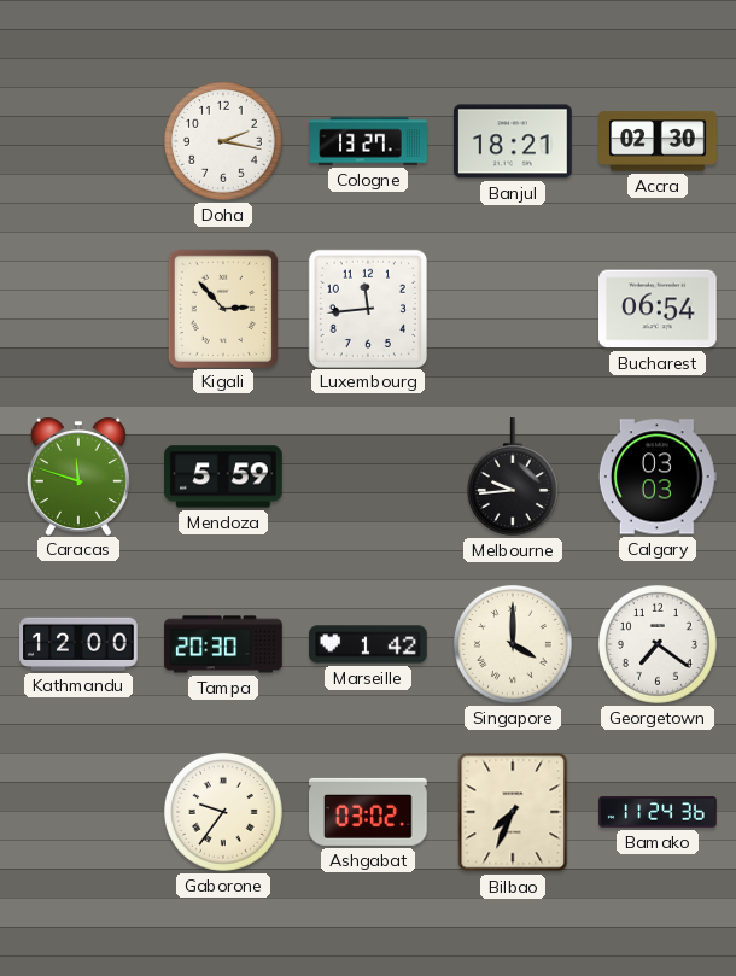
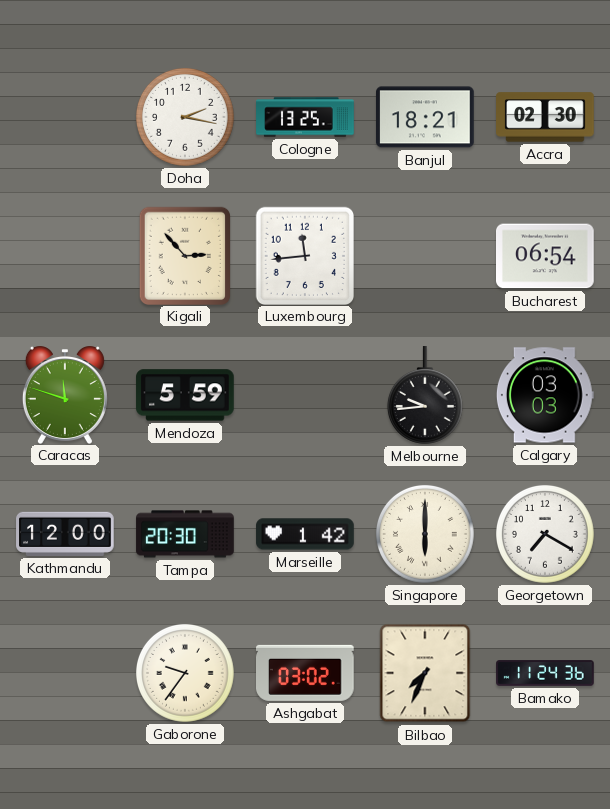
Cologne: 13:27 -> 13:25
Singapore: 4:00 -> 6:00
Georgetown: 7:21 -> 7:20
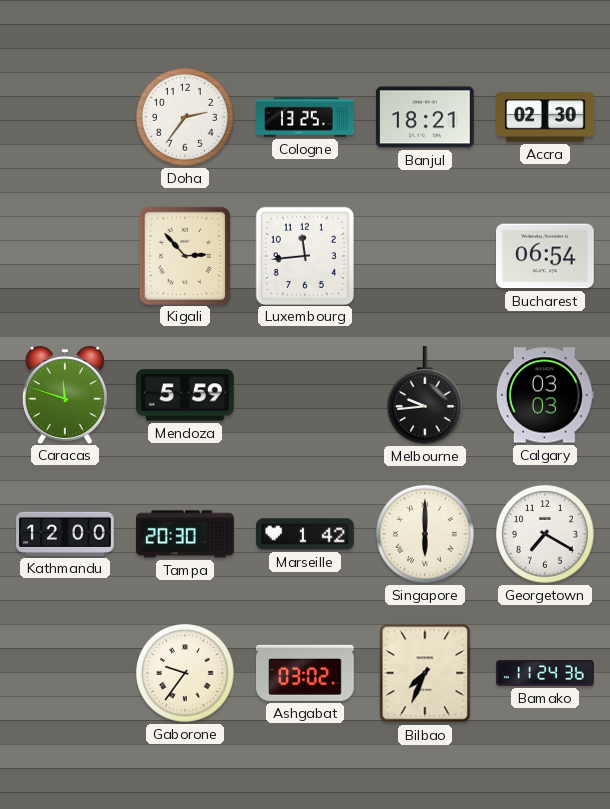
Doha: 2:17 -> 2:36
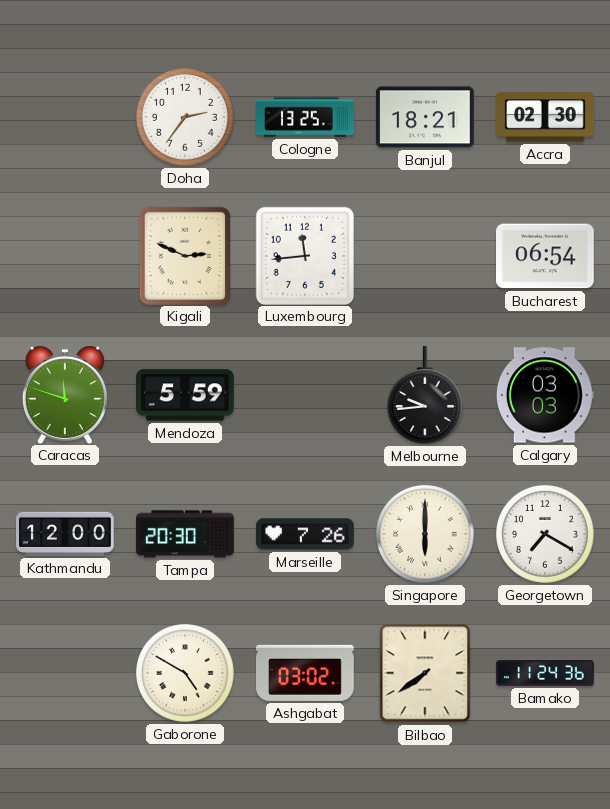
Kigali: 2:53 -> 2:49
Marseille: 1:42 -> 7:26
Gaborone: 9:36 -> 4:50
Bilbao: 7:34 -> 7:39
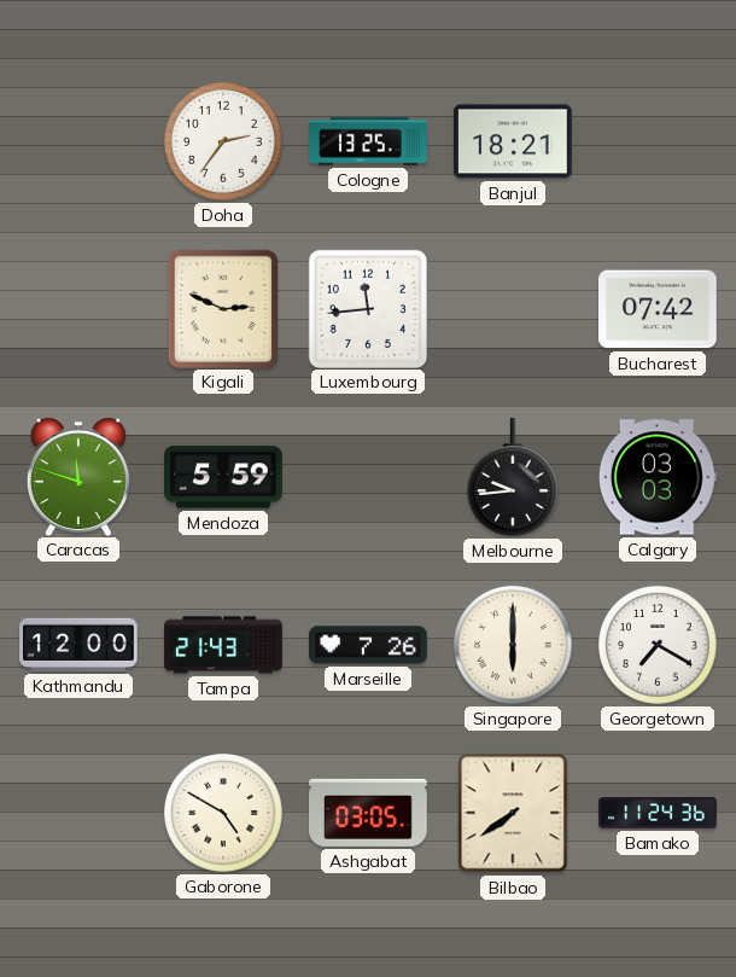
Accra: 02:30 -> none
Bucharest: 06:54 -> 07:42
Tampa: 20:30 -> 21:43
Ashgabat: 03:02 -> 03:05
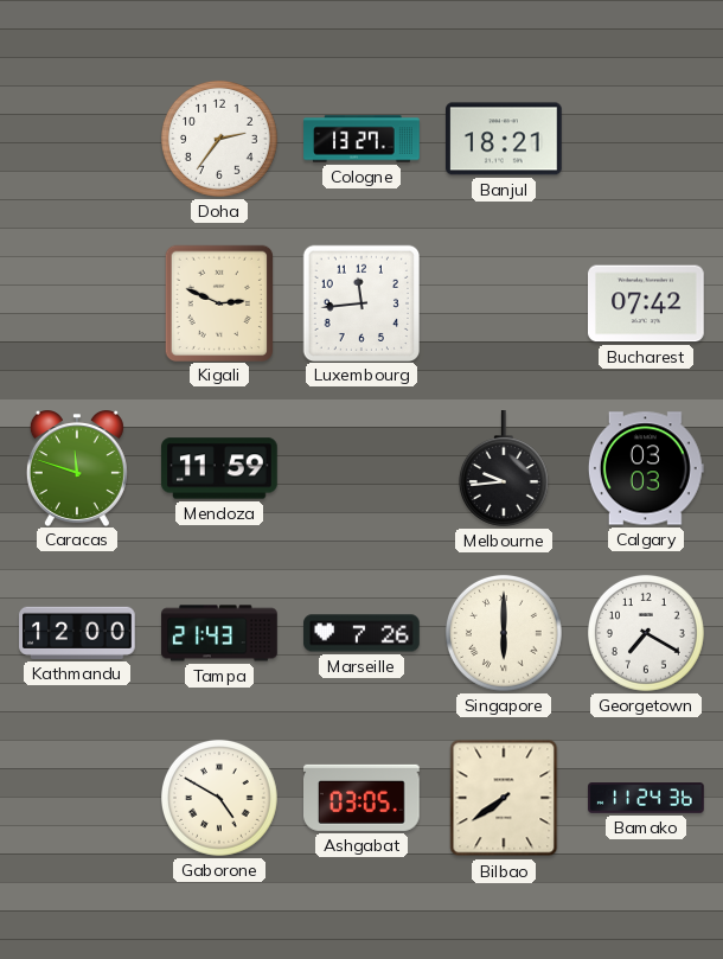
Cologne: 13:25 -> 13:27
Mendoza: 5:59 -> 11:59
